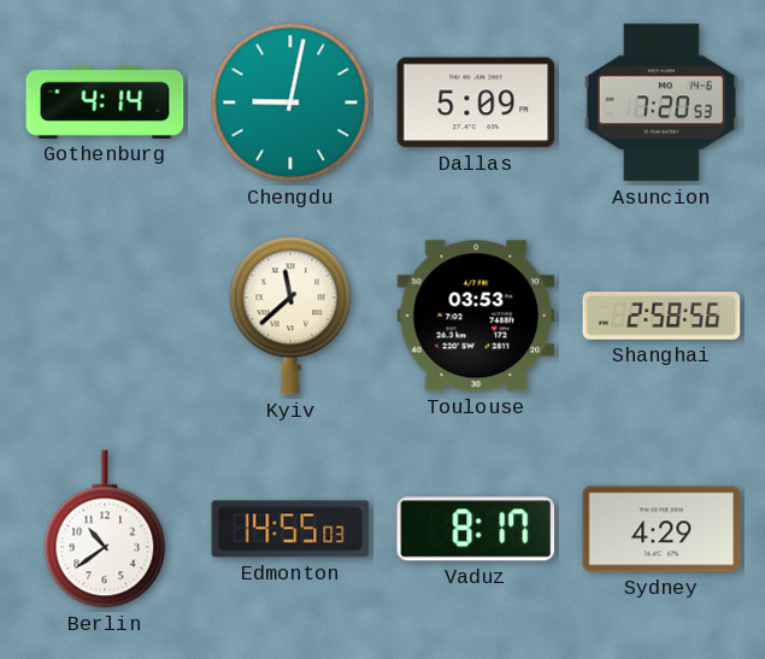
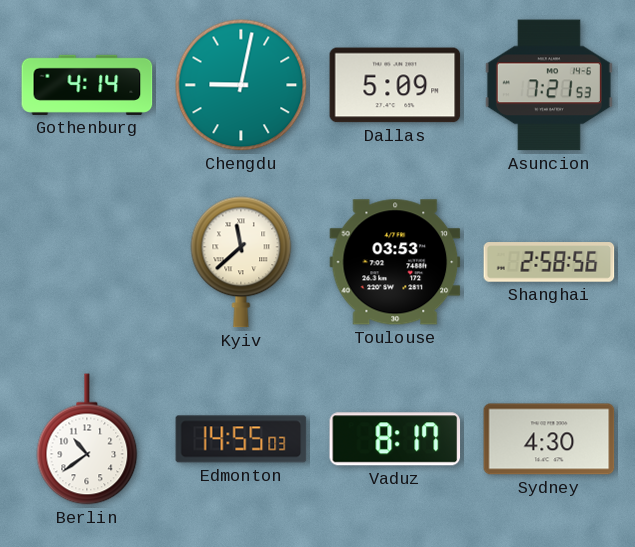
Asuncion: 7:20 -> 7:21
Sydney: 4:29 -> 4:30
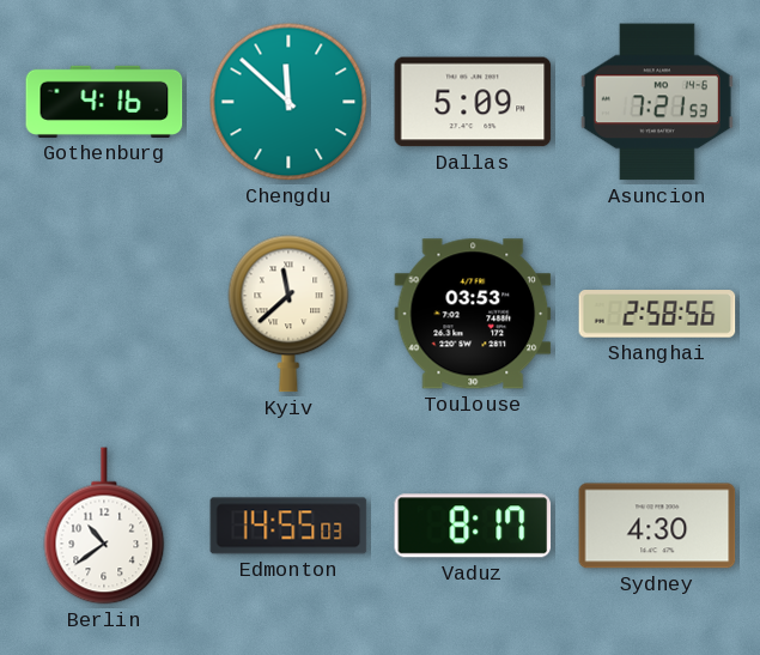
Gothenburg: 4:14 -> 4:16
Chengdu: 9:02 -> 11:52
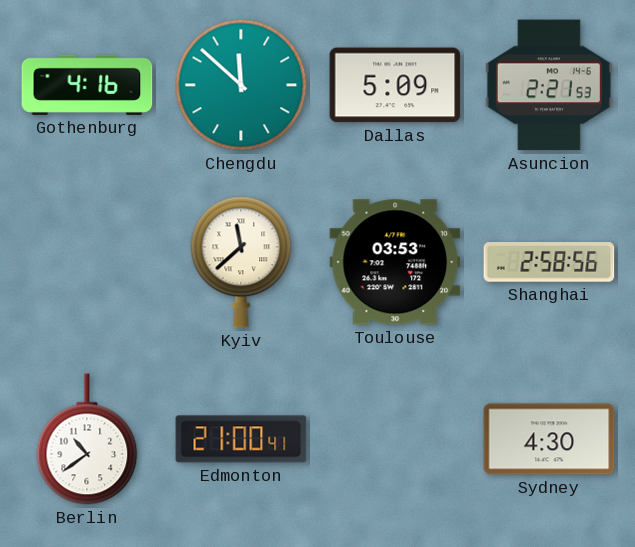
Asuncion: 7:21 -> 2:21
Edmonton: 14:55 -> 21:00
Vaduz: 8:17 -> none
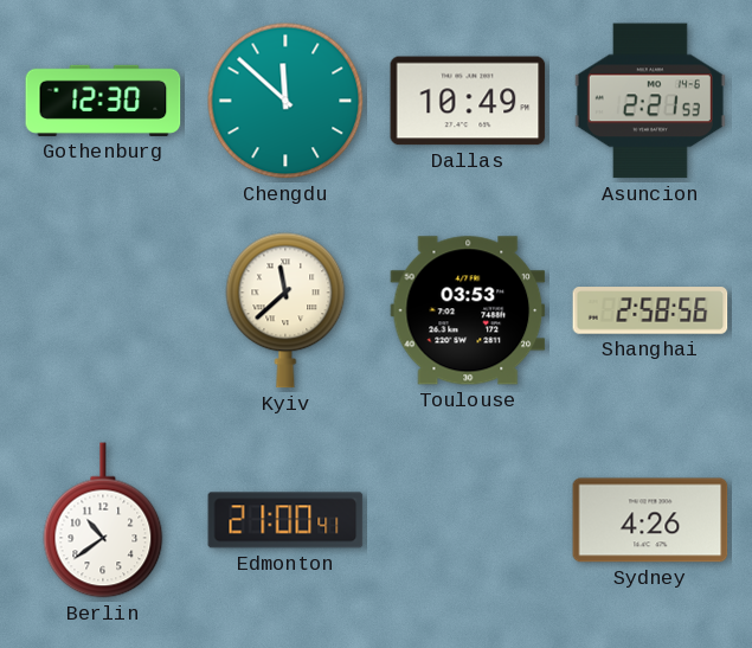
Gothenburg: 4:16 -> 12:30
Dallas: 5:09 -> 10:49
Sydney: 4:30 -> 4:26
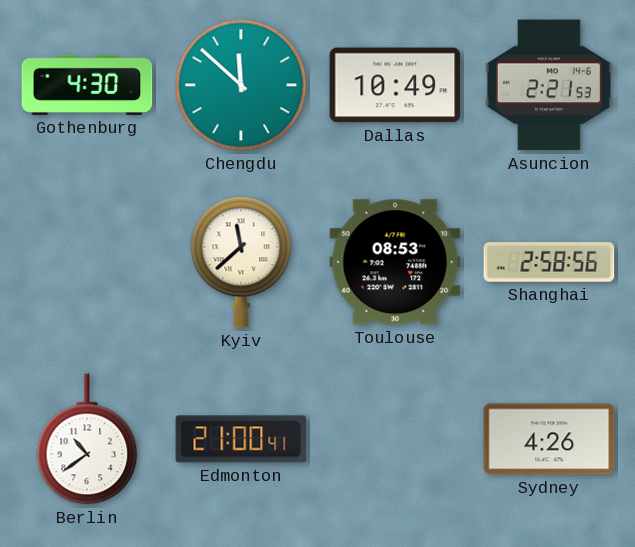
Gothenburg: 12:30 -> 4:30
Toulouse: 03:53 -> 08:53
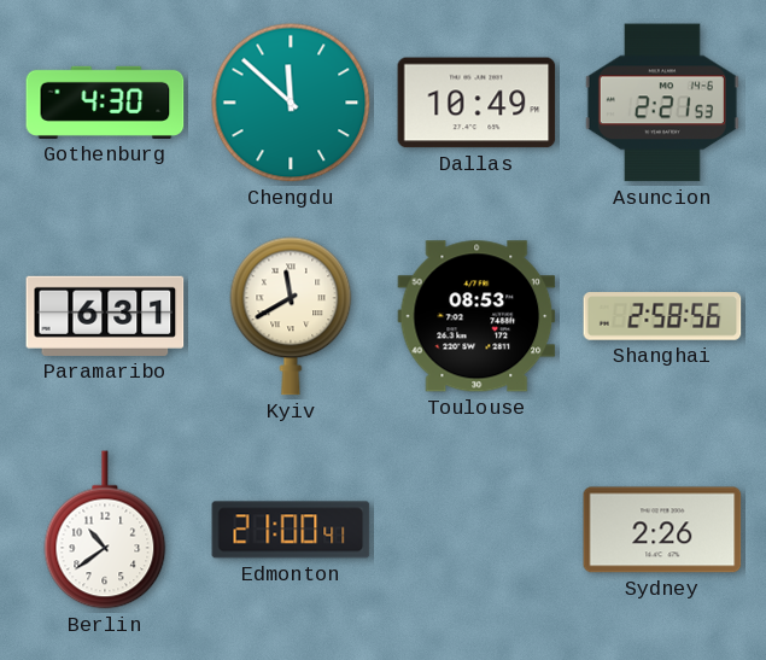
Paramaribo: none -> 6:31
Kyiv: 11:38 -> 11:40
Sydney: 4:26 -> 2:26
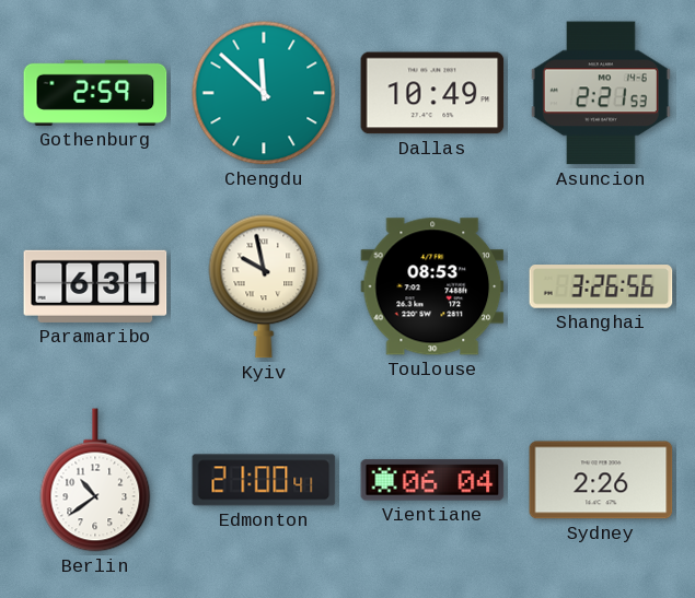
Gothenburg: 4:30 -> 2:59
Kyiv: 11:40 -> 9:58
Shanghai: 2:58 -> 3:26
Vientiane: none -> 06:04
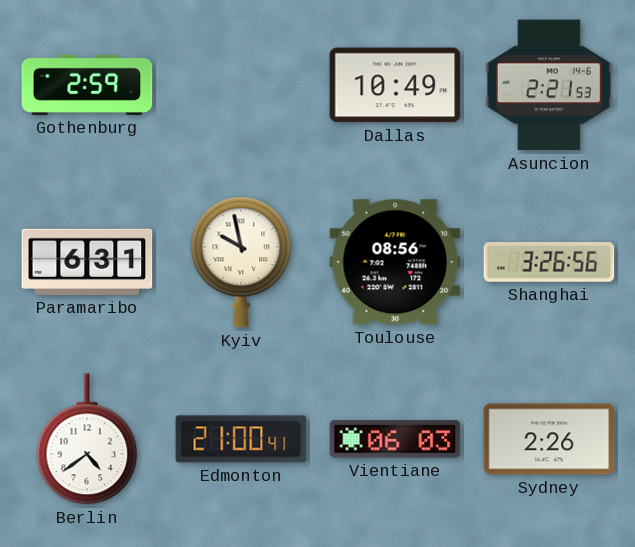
Chengdu: 11:52 -> none
Toulouse: 08:53 -> 08:56
Berlin: 10:39 -> 4:39
Vientiane: 06:04 -> 06:03
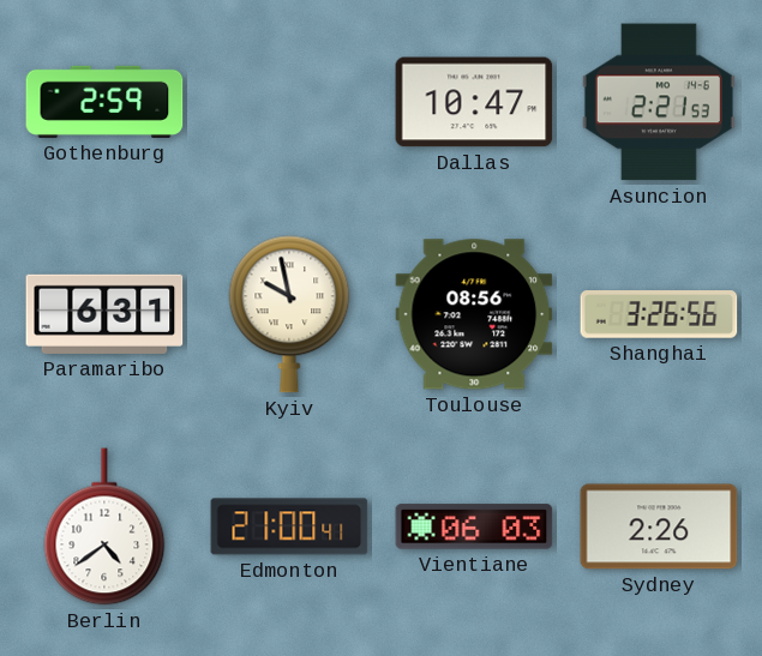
Dallas: 10:49 -> 10:47
